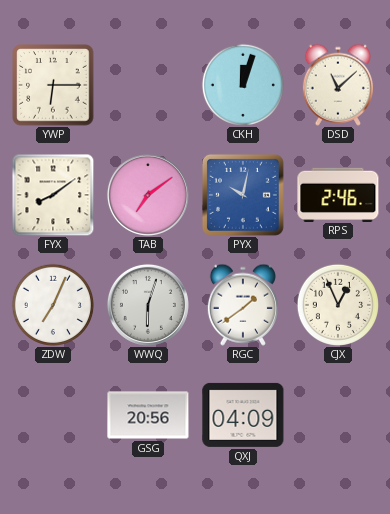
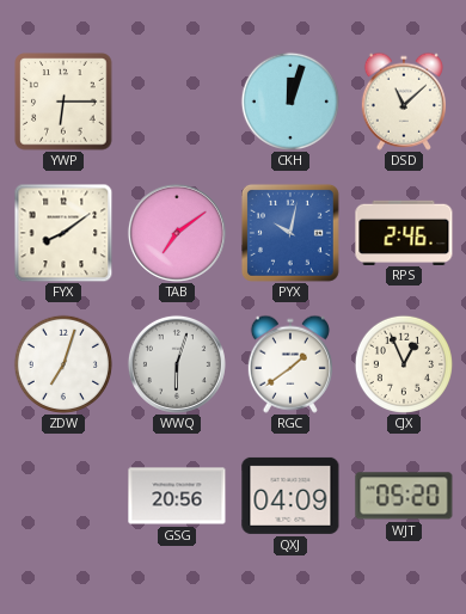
ZDW: 7:04 -> 7:03
WJT: none -> 05:20
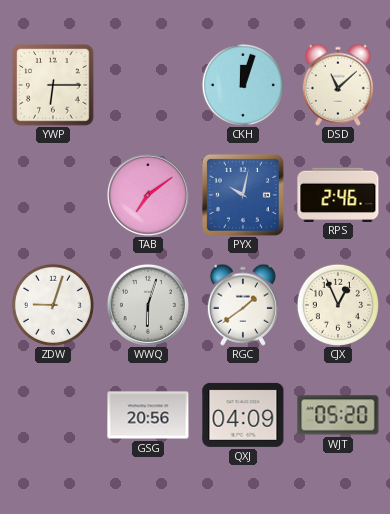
FYX: 8:09 -> none
ZDW: 7:03 -> 9:03
